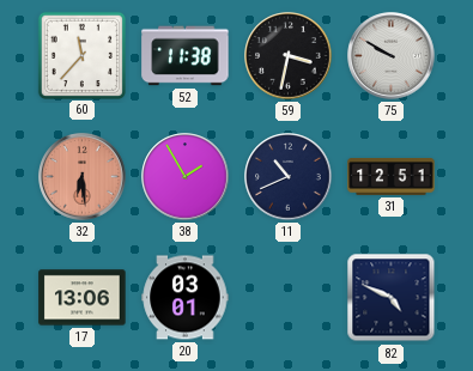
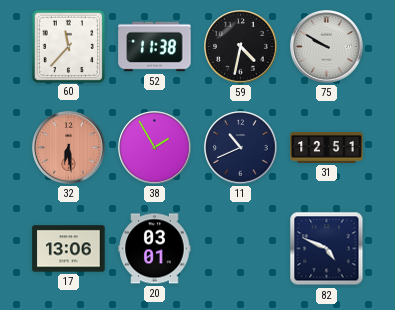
59: 3:32 -> 4:32
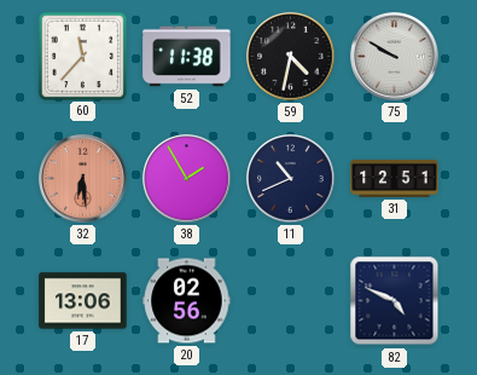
20: 03:01 -> 02:56
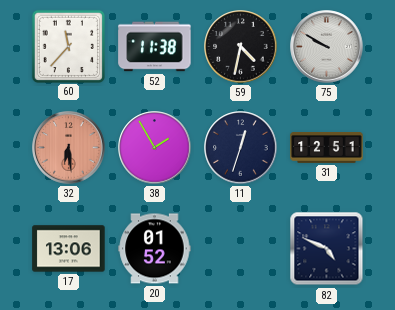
11: 10:41 -> 12:33
20: 02:56 -> 01:52
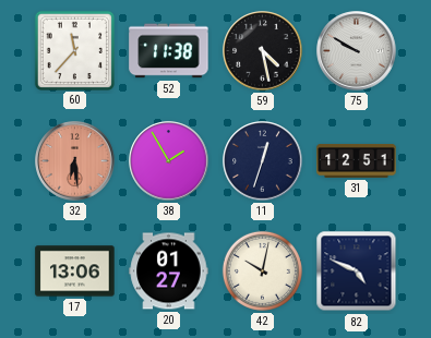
59: 4:32 -> 4:28
20: 01:52 -> 01:27
42: none -> 10:02
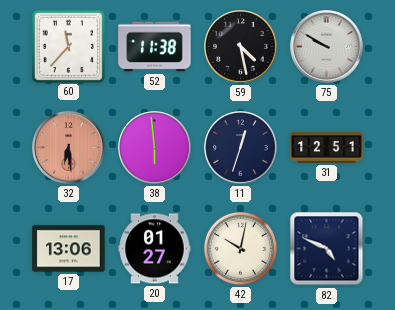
38: 1:55 -> 5:59
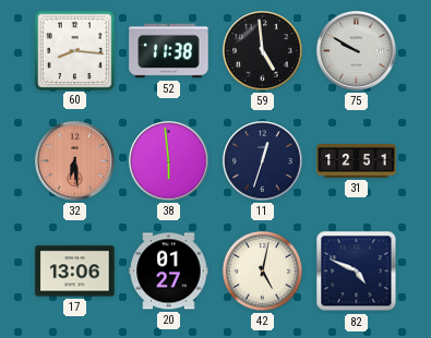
60: 11:37 -> 8:16
59: 4:28 -> 4:59
42: 10:02 -> 5:02
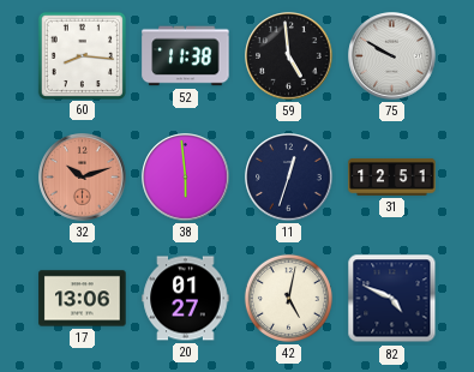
32: 6:29 -> 10:12
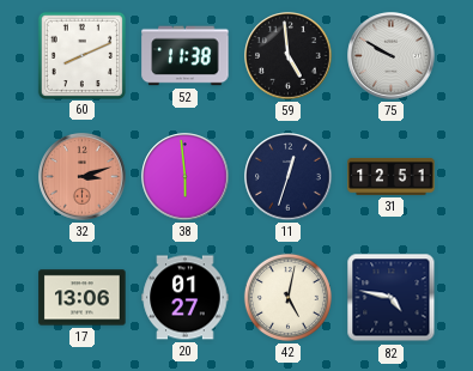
60: 8:16 -> 8:11
32: 10:12 -> 3:12
82: 4:49 -> 4:47
